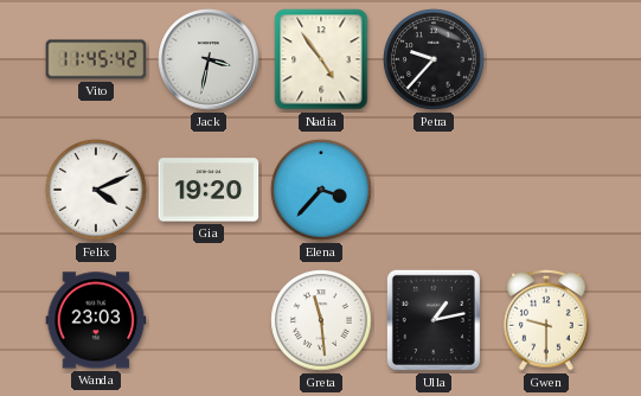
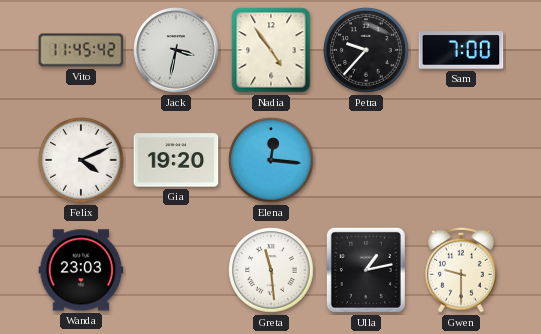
Sam: none -> 7:00
Elena: 3:37 -> 12:16
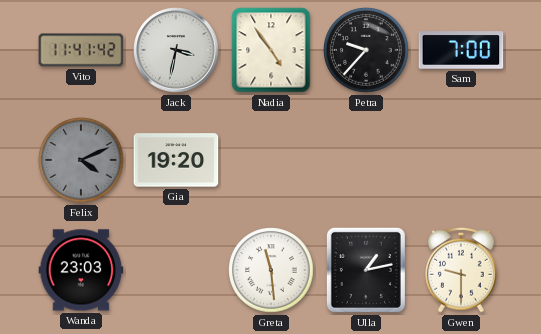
Vito: 11:45 -> 11:41
Felix dial: white -> grey
Elena: 12:16 -> none
